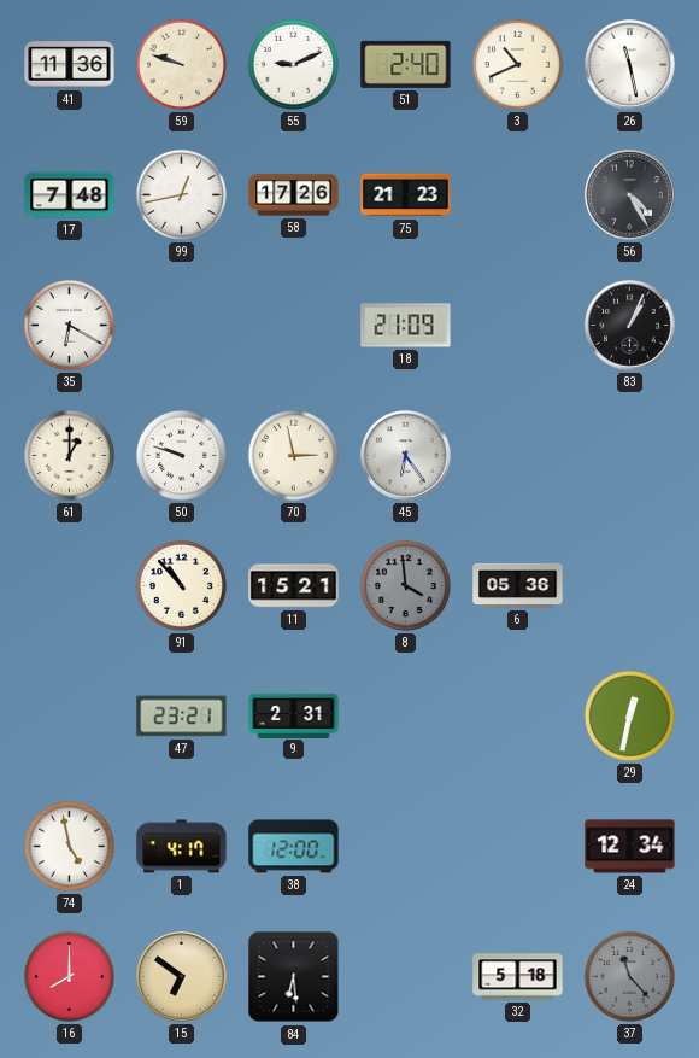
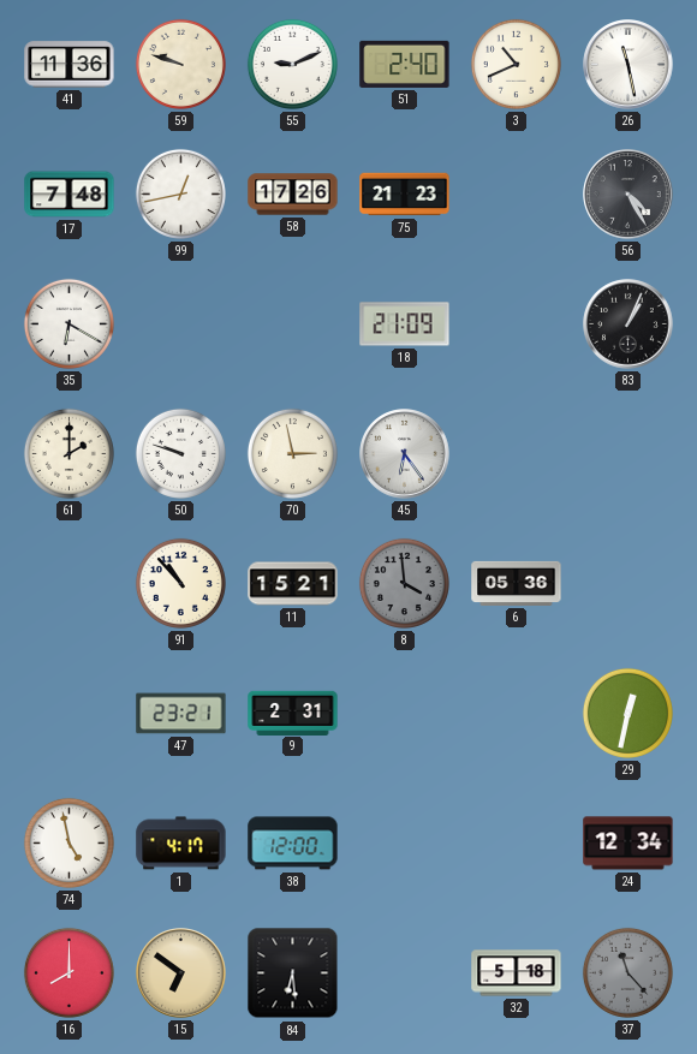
61: 1:00 -> 2:00
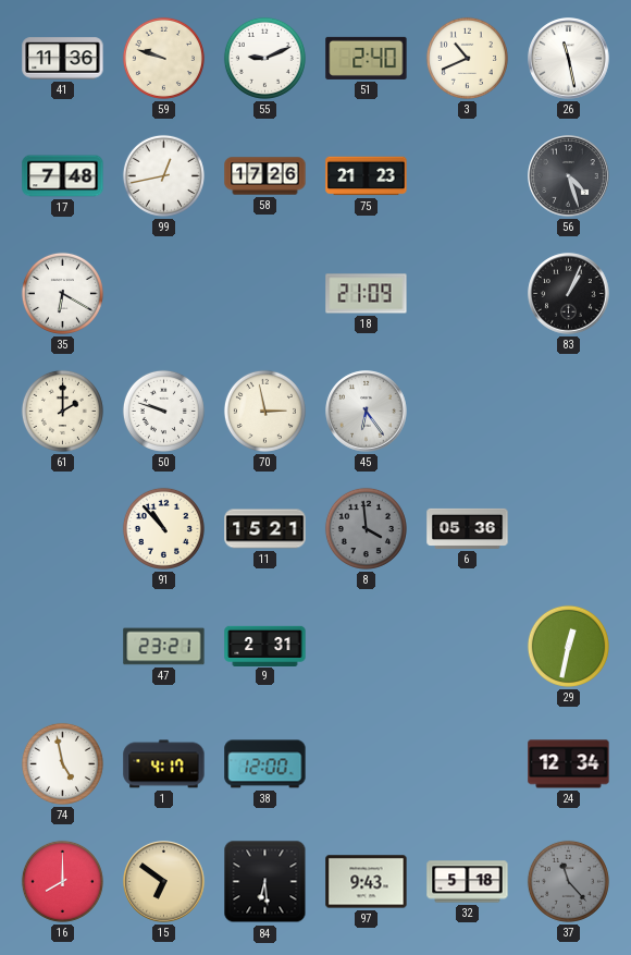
56: 4:25 -> 4:27
97: none -> 9:43
